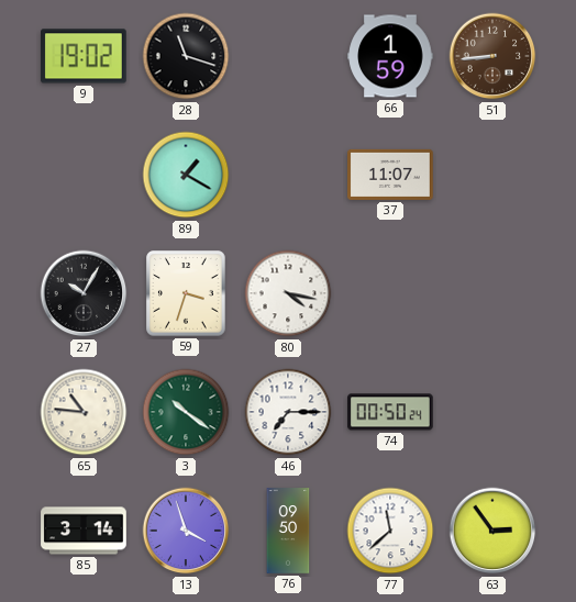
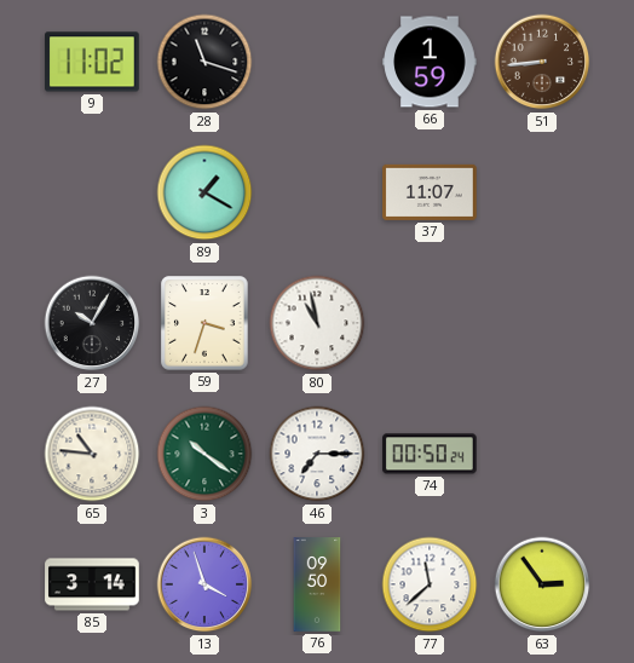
9: 19:02 -> 11:02
80: 4:17 -> 10:58
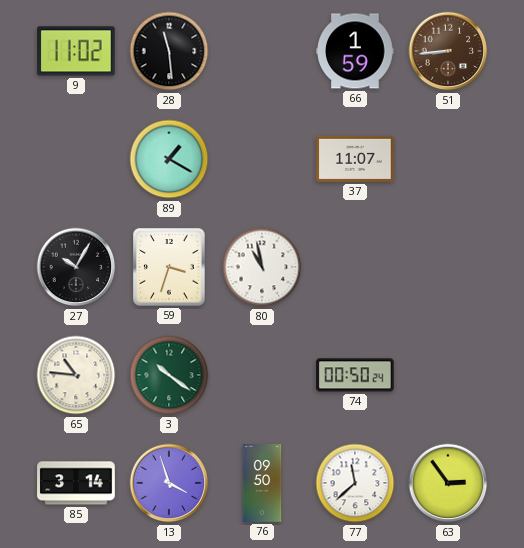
28: 11:18 -> 11:29
46: 7:15 -> none
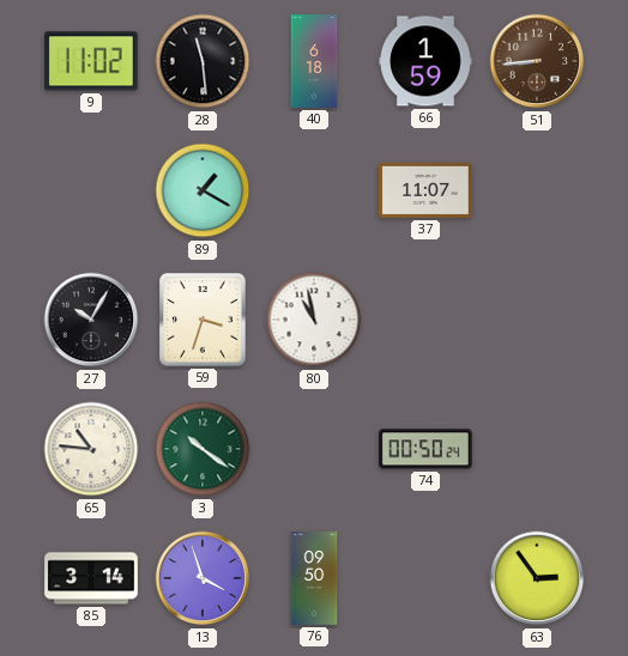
40: none -> 6:18
77: 11:38 -> none
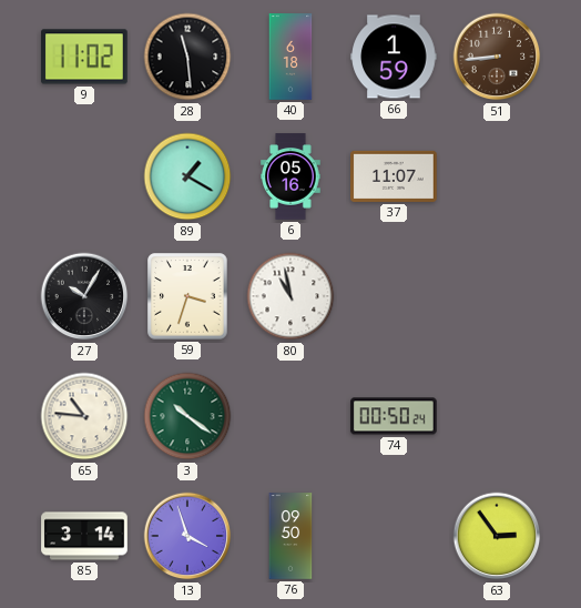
6: none -> 05:16
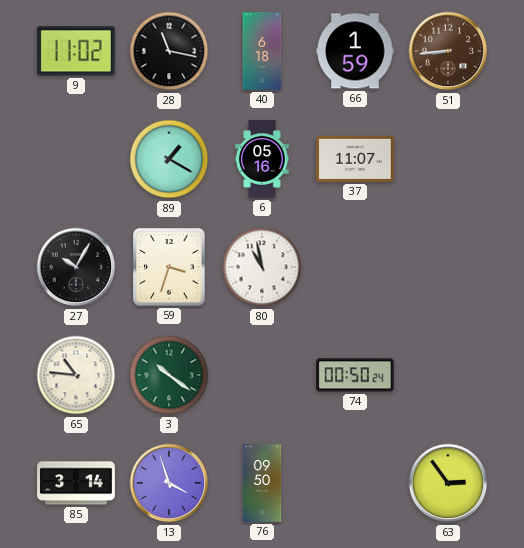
28: 11:29 -> 11:17
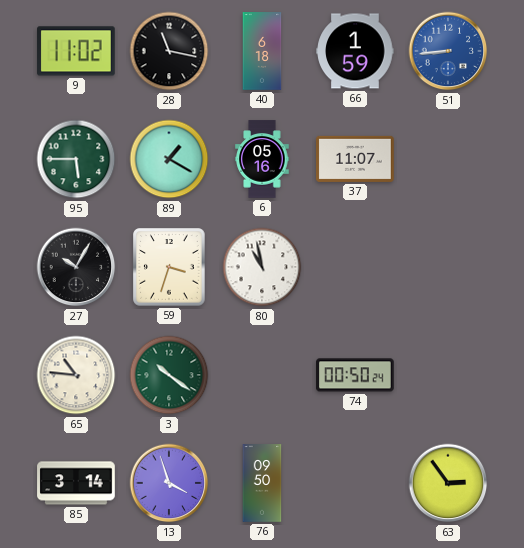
51 dial: brown -> blue
95: none -> 5:45
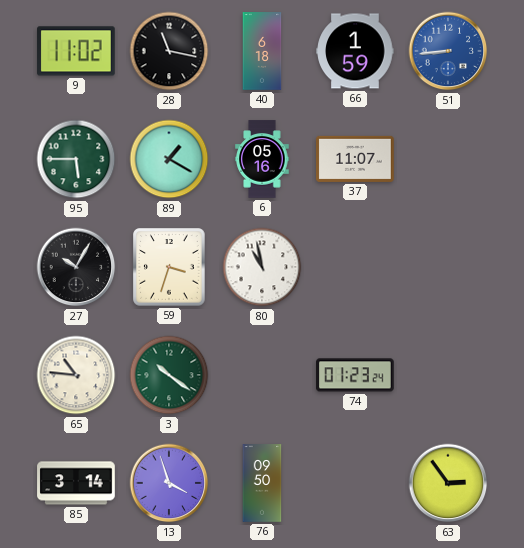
74: 00:50 -> 01:23
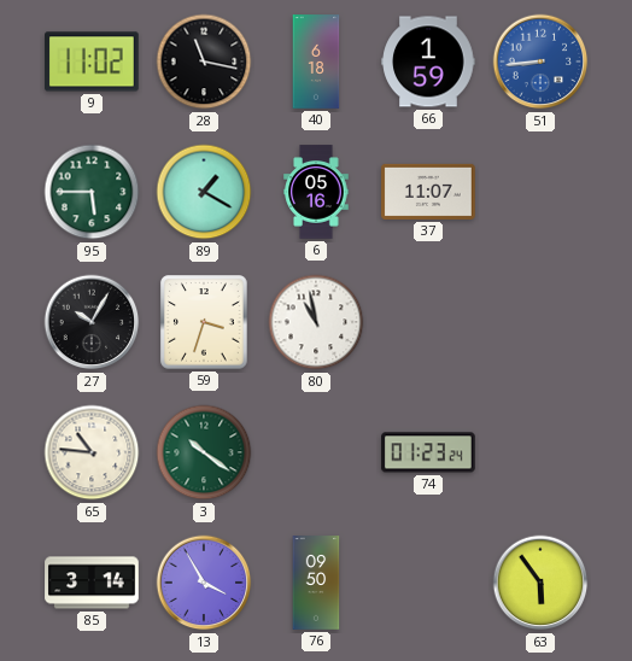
13: 3:57 -> 3:55
63: 2:54 -> 5:54
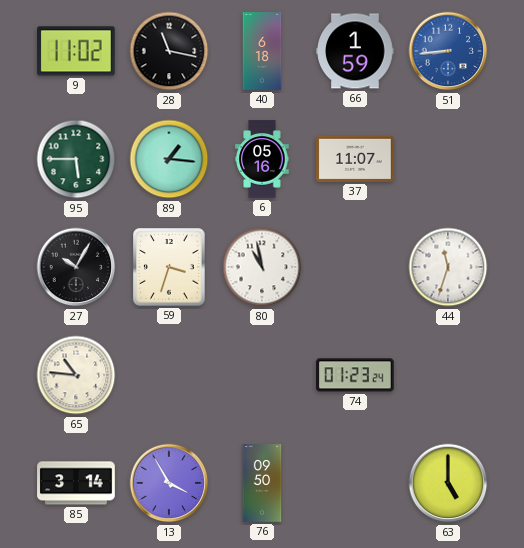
89: 1:20 -> 1:16
44: none -> 11:33
3: 10:21 -> none
63: 5:54 -> 5:00
